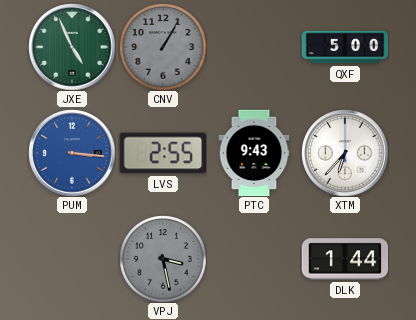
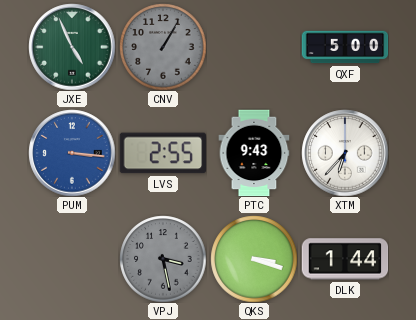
QKS: none -> 3:18
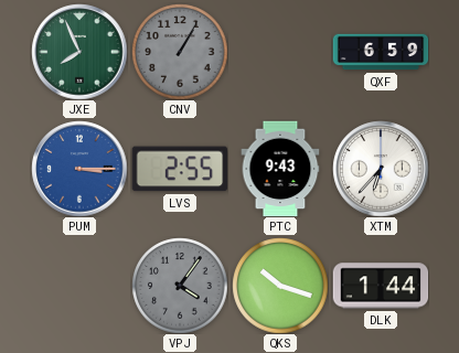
JXE: 4:56 -> 7:56
QXF: 5:00 -> 6:59
PUM: 3:16 -> 3:15
VPJ: 3:28 -> 4:06
QKS: 3:18 -> 10:18
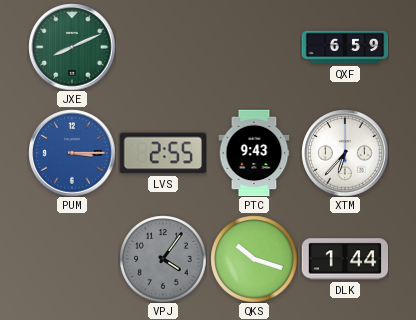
JXE: 7:56 -> 8:11
CNV: 1:05 -> none
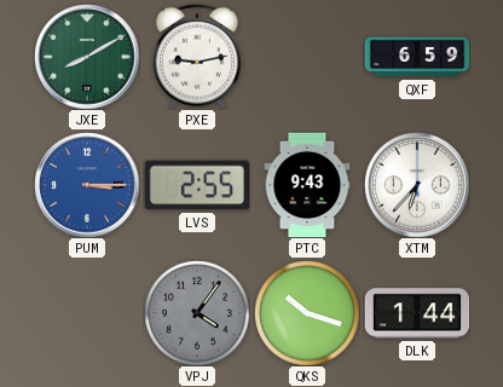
JXE: 8:11 -> 8:10
PXE: none -> 9:13
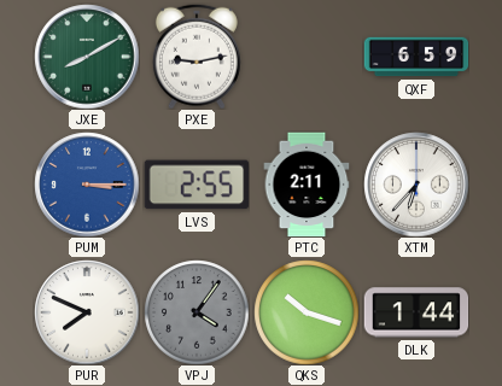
PTC: 9:43 -> 2:11
PUR: none -> 7:49
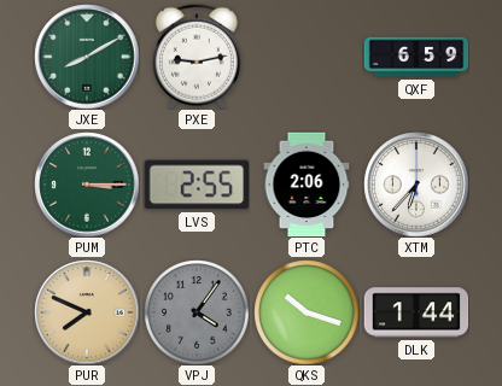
PUM dial: blue -> green
PTC: 2:11 -> 2:06
PUR dial: white -> champagne
